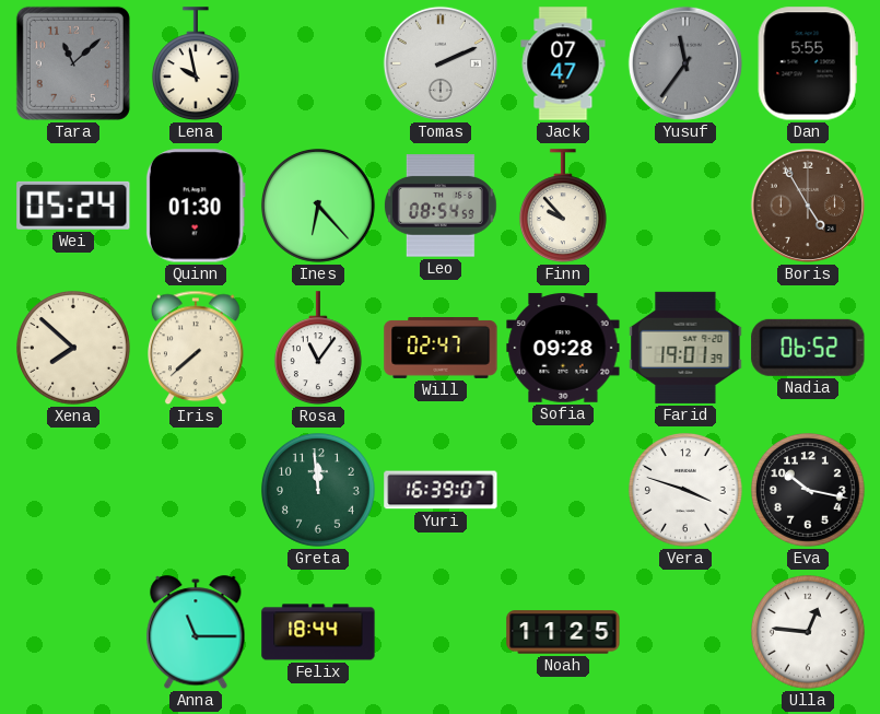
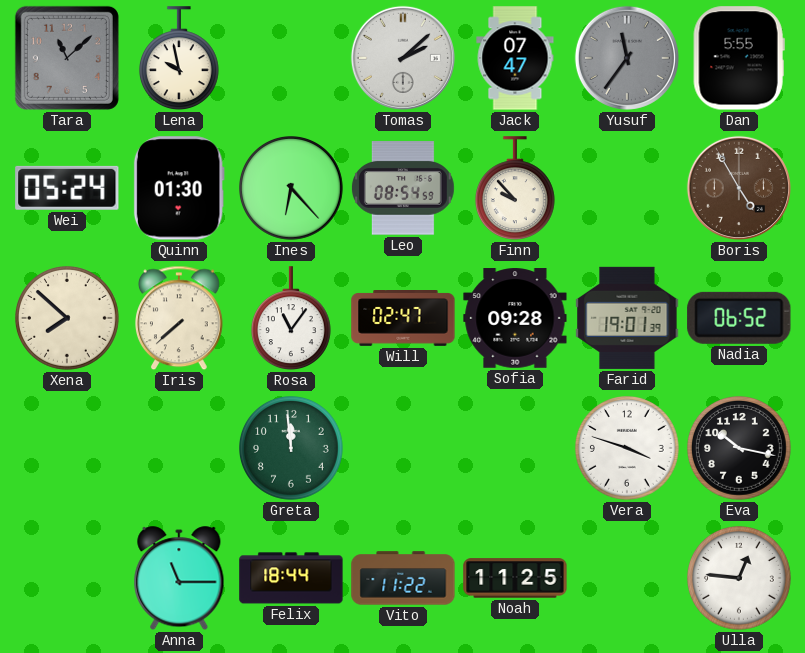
Tomas: 2:11 -> 2:08
Yuri: 16:39 -> none
Vito: none -> 11:22
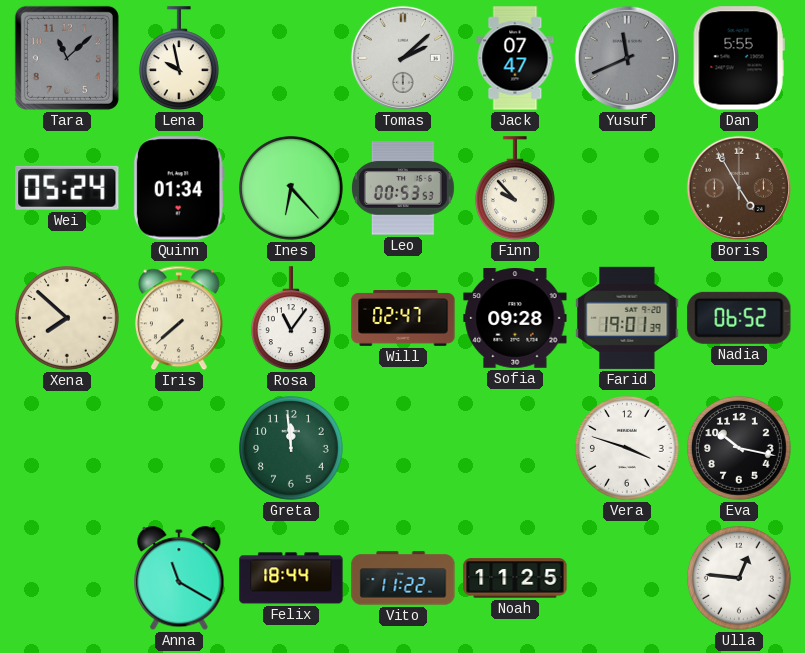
Yusuf: 11:36 -> 11:41
Quinn: 01:30 -> 01:34
Leo: 08:54 -> 00:53
Anna: 11:15 -> 11:20
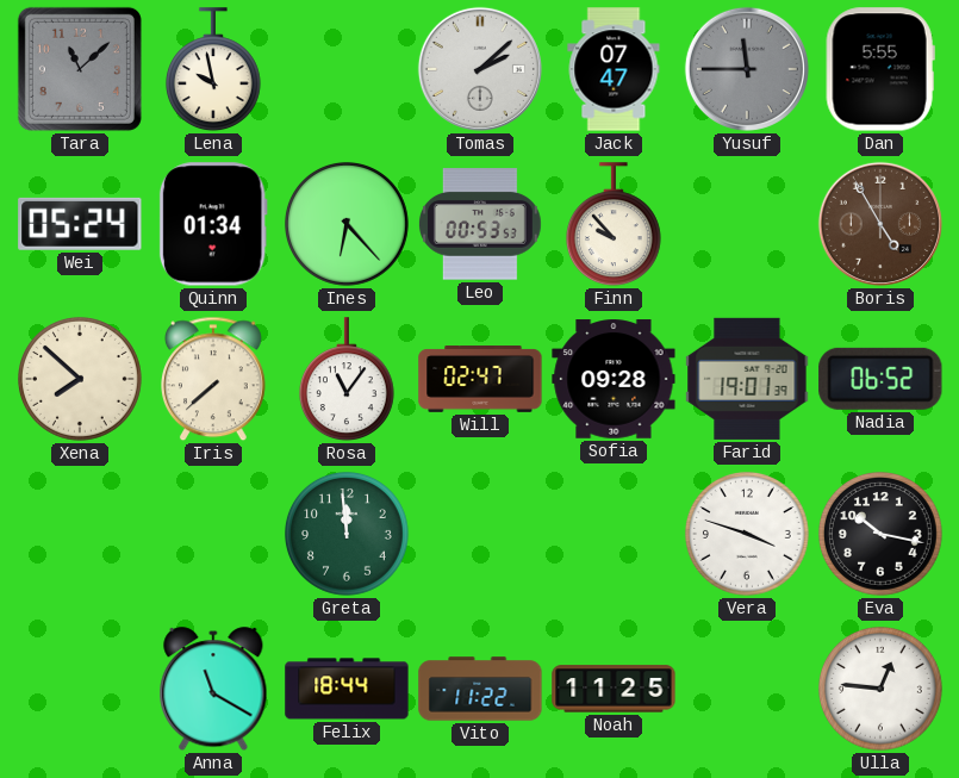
Yusuf: 11:41 -> 11:45
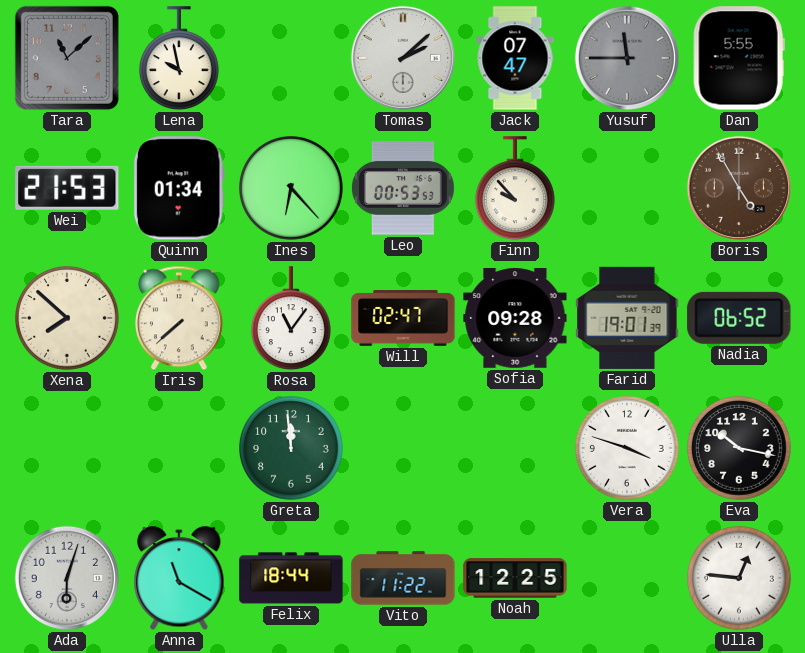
Wei: 05:24 -> 21:53
Ada: none -> 6:03
Noah: 11:25 -> 12:25
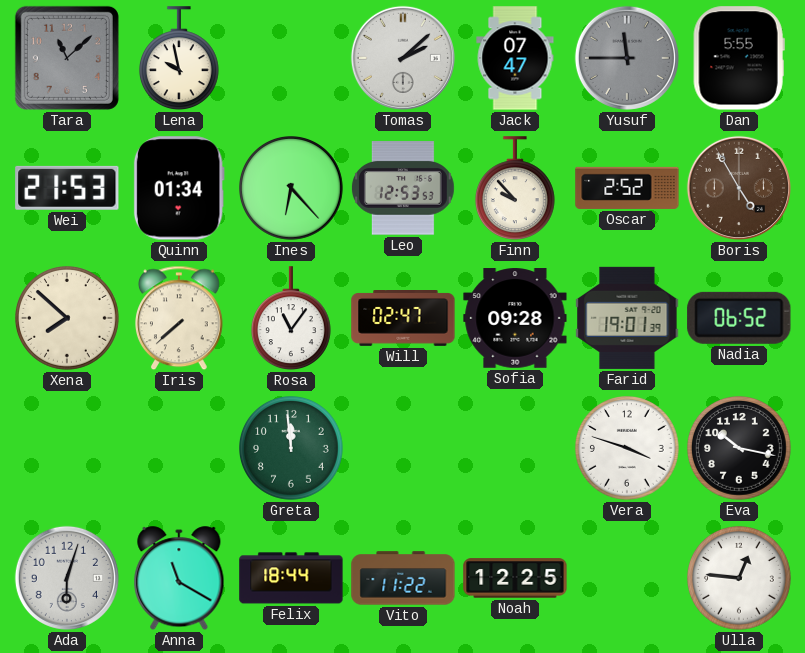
Leo: 00:53 -> 12:53
Oscar: none -> 2:52
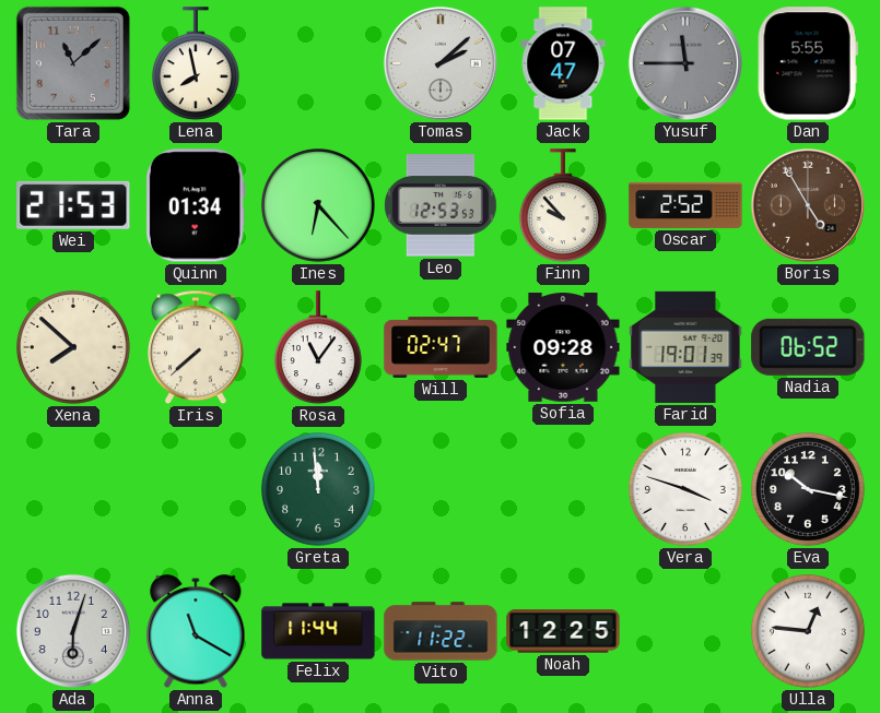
Lena: 9:58 -> 7:58
Felix: 18:44 -> 11:44
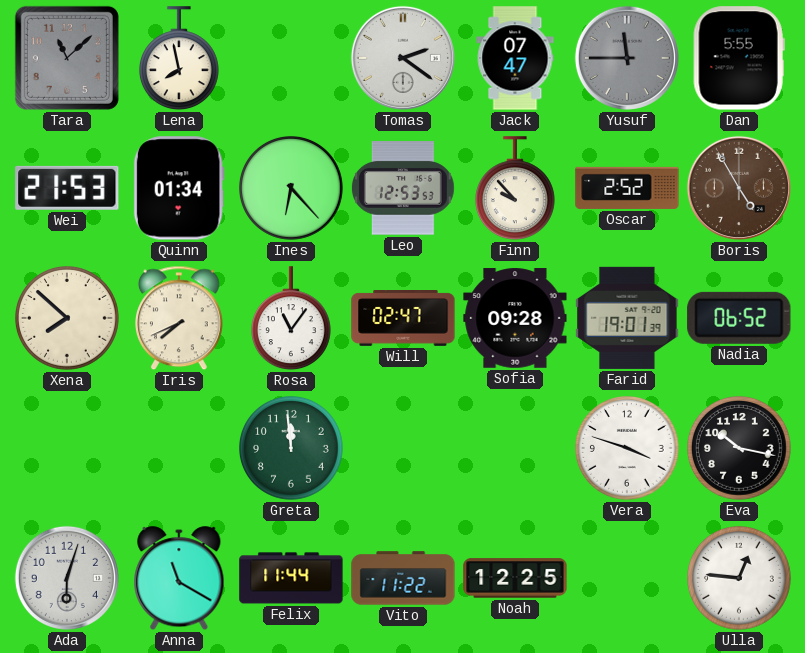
Tomas: 2:08 -> 2:21
Iris: 7:38 -> 7:41
